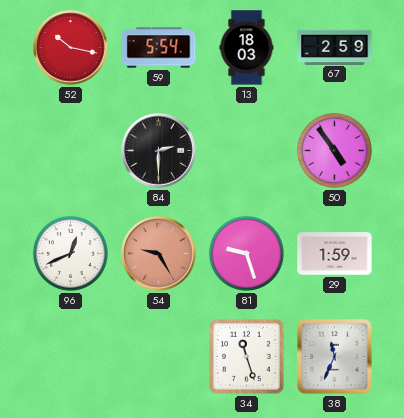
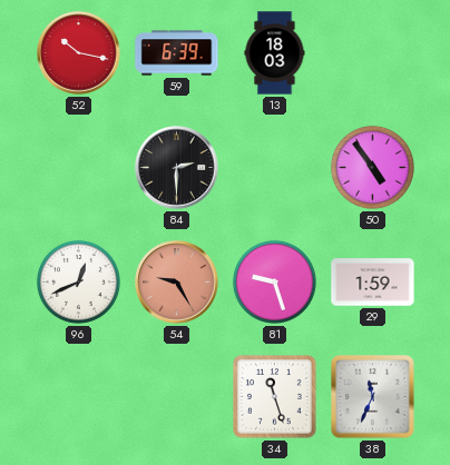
59: 5:54 -> 6:39
67: 2:59 -> none
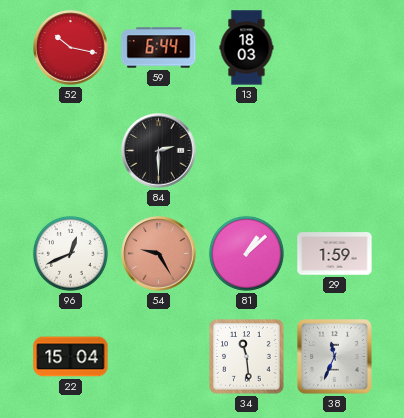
59: 6:39 -> 6:44
50: 4:54 -> none
81: 9:27 -> 1:08
22: none -> 15:04
34: 11:27 -> 11:29
